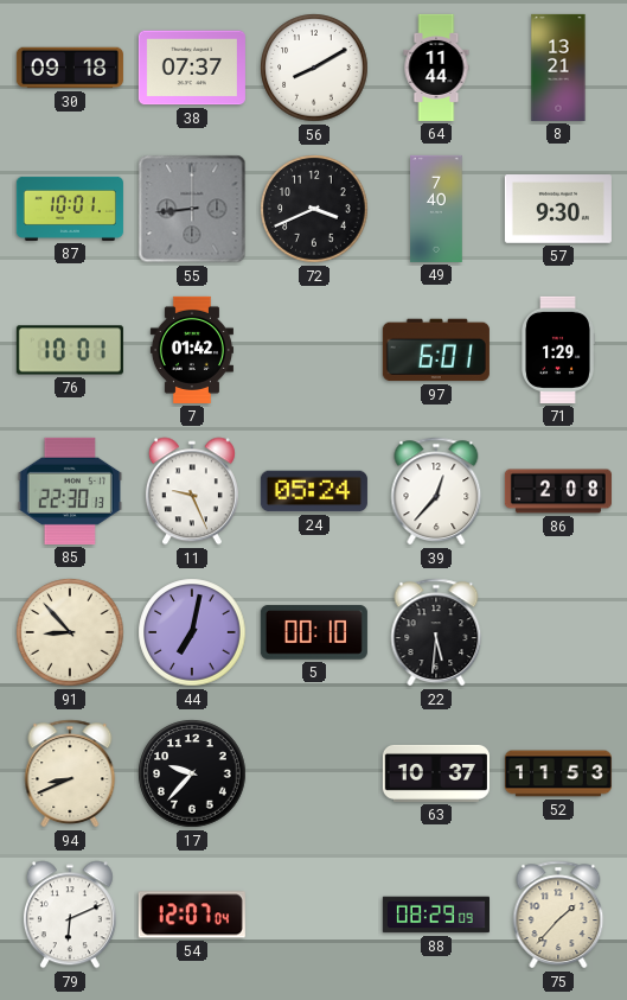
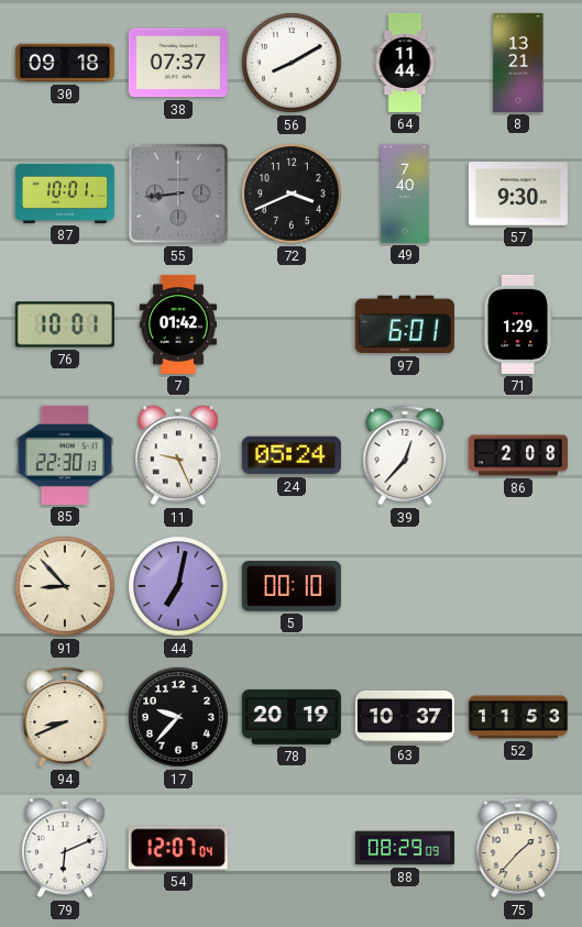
22: 5:31 -> none
78: none -> 20:19
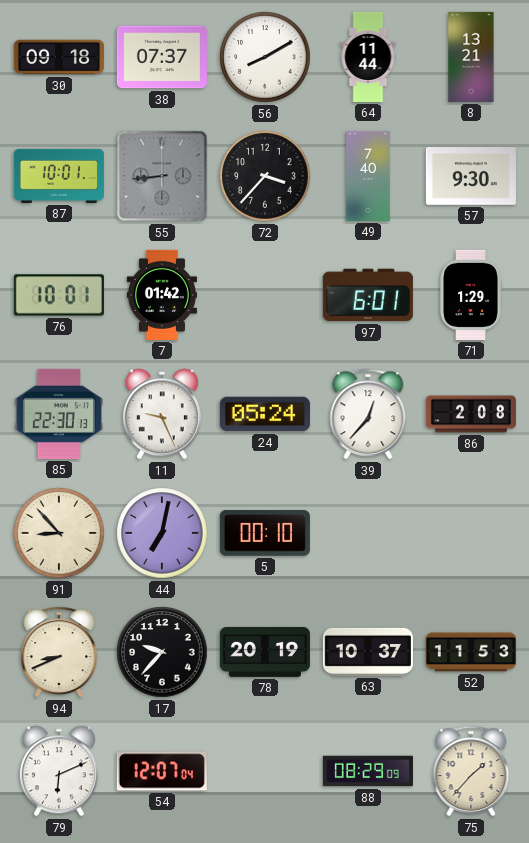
72: 3:41 -> 3:37
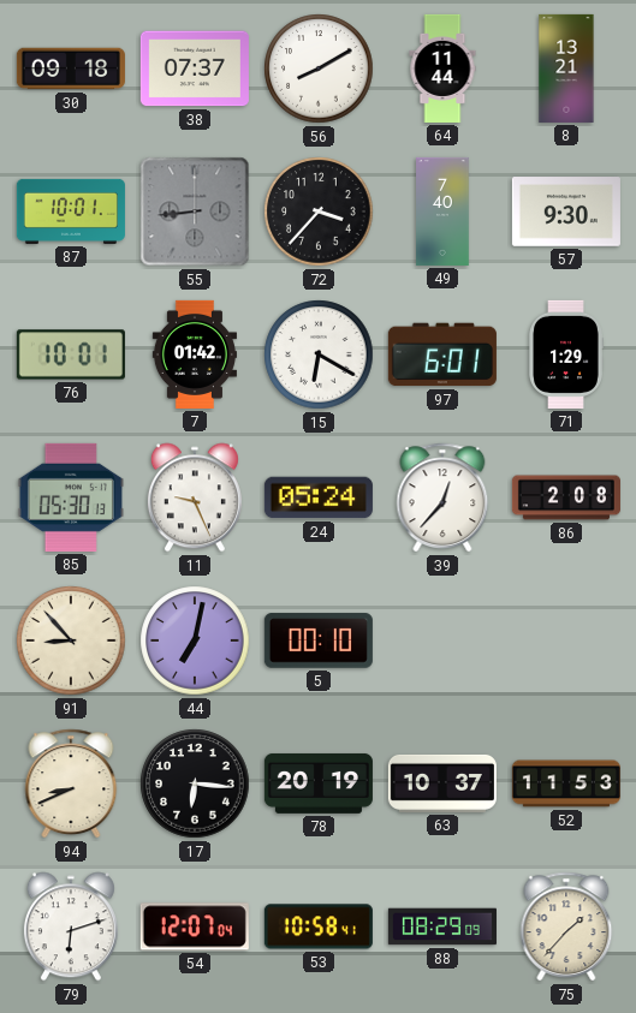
15: none -> 6:20
85: 22:30 -> 05:30
17: 9:37 -> 6:16
79: 6:11 -> 6:12
53: none -> 10:58
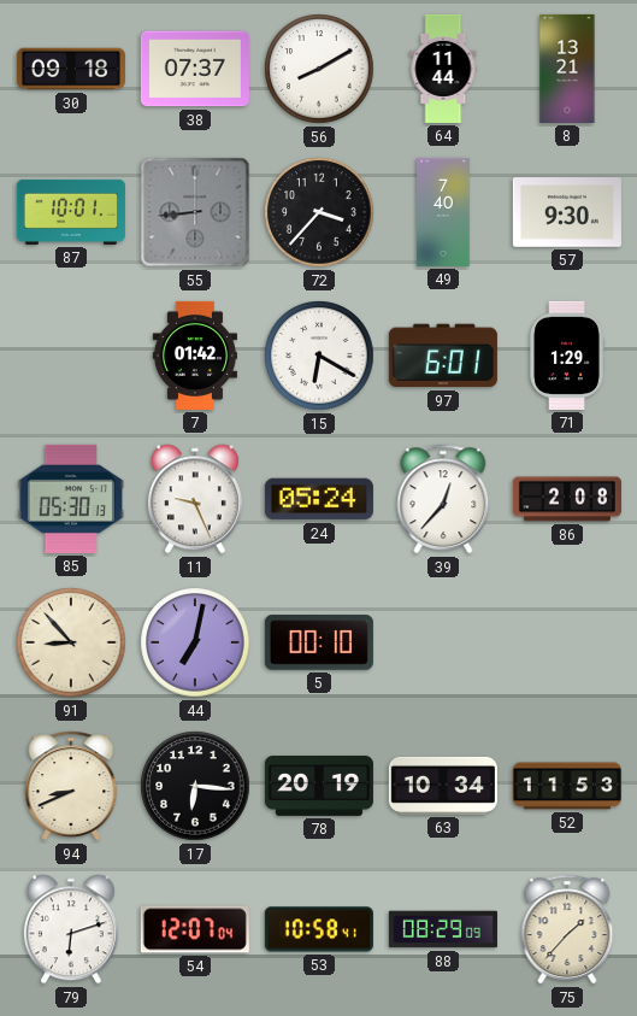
76: 10:01 -> none
63: 10:37 -> 10:34
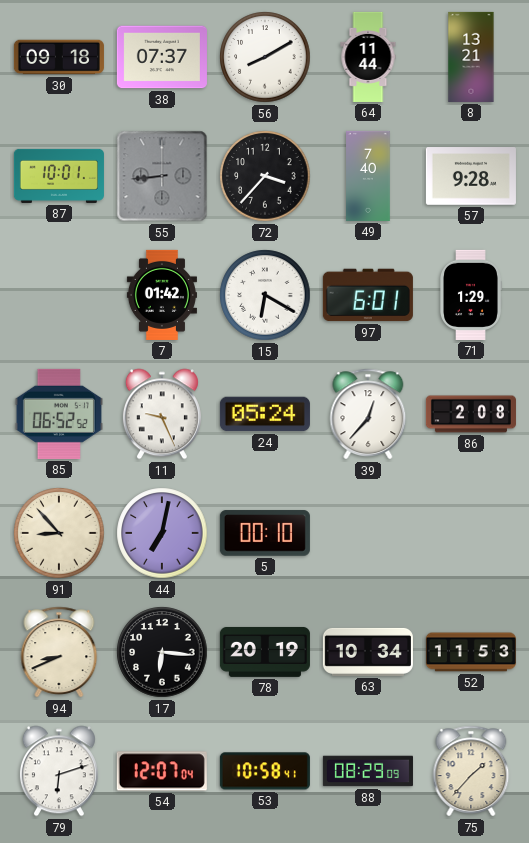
57: 9:30 -> 9:28
85: 05:30 -> 06:52
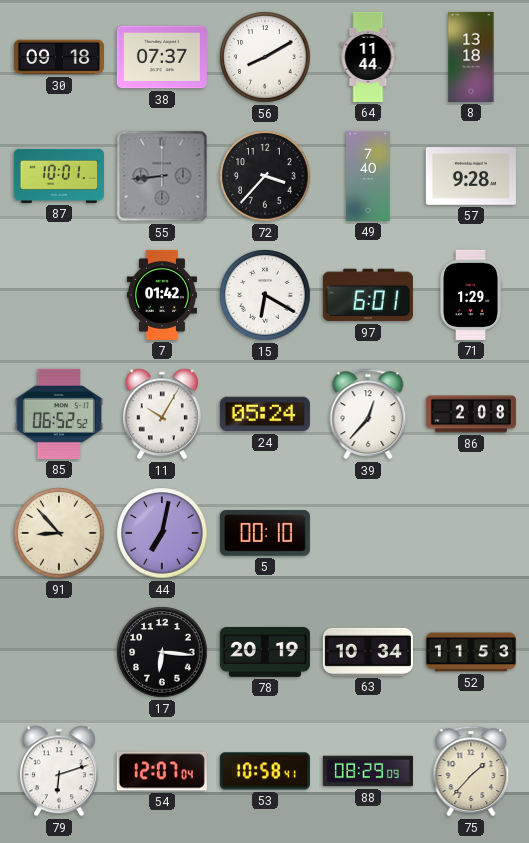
8: 13:21 -> 13:18
11: 9:26 -> 10:05
94: 8:41 -> none
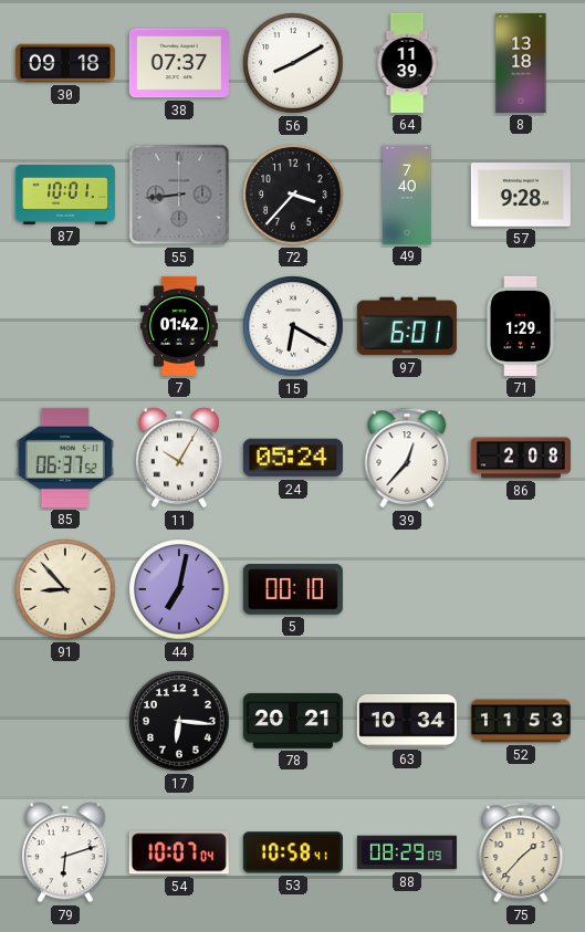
64: 11:44 -> 11:39
85: 06:52 -> 06:37
78: 20:19 -> 20:21
54: 12:07 -> 10:07
